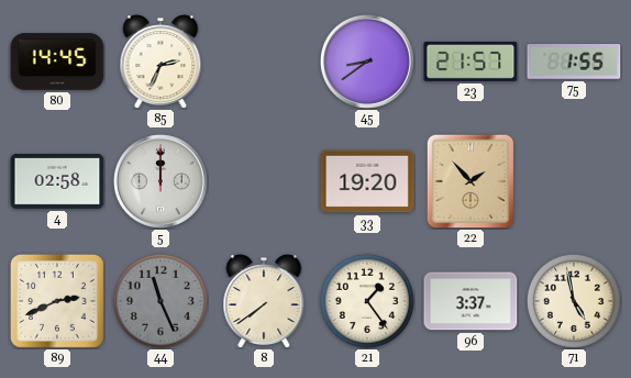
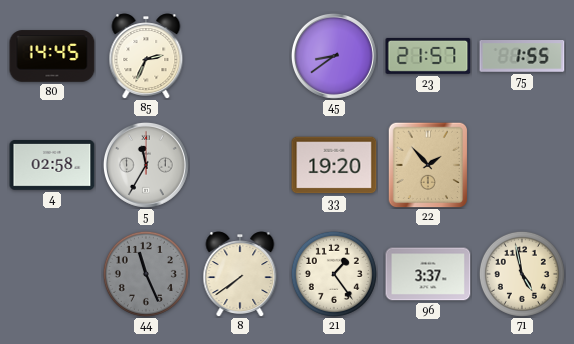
5: 12:00 -> 11:35
89: 2:41 -> none
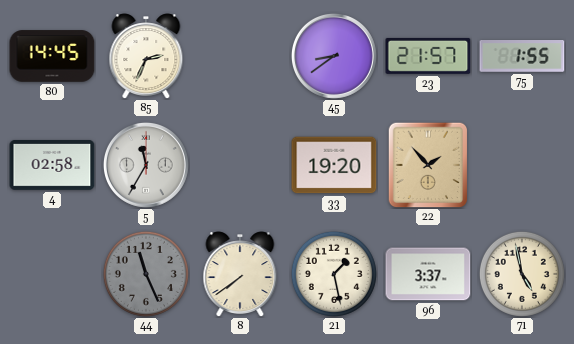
21: 1:24 -> 1:28
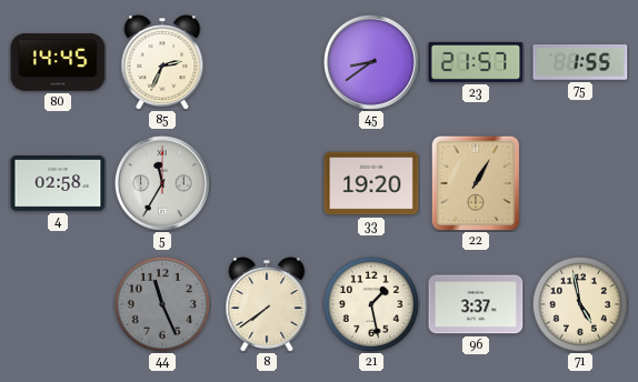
22: 1:53 -> 1:05
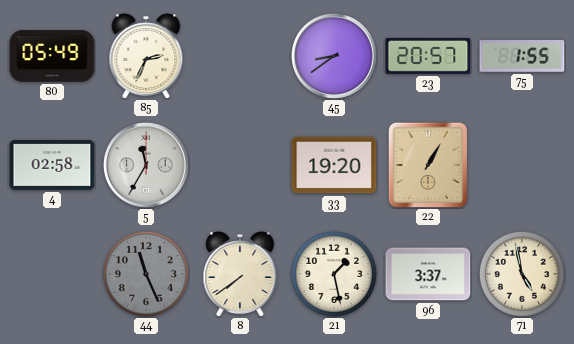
80: 14:45 -> 05:49
23: 21:57 -> 20:57
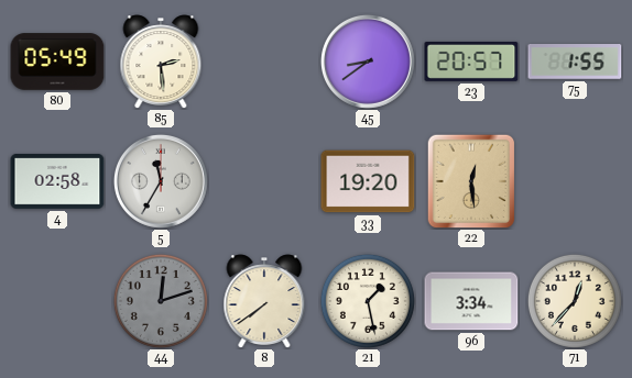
85: 2:34 -> 2:29
22: 1:05 -> 12:29
44: 11:26 -> 12:12
96: 3:37 -> 3:34
71: 4:58 -> 12:37
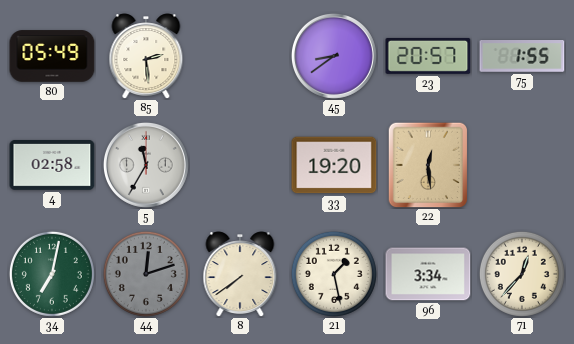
34: none -> 7:02
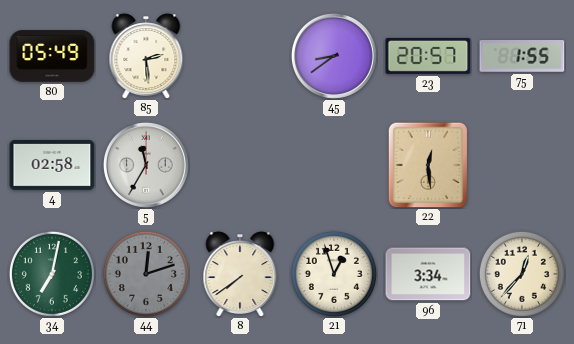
33: 19:20 -> none
21: 1:28 -> 12:57
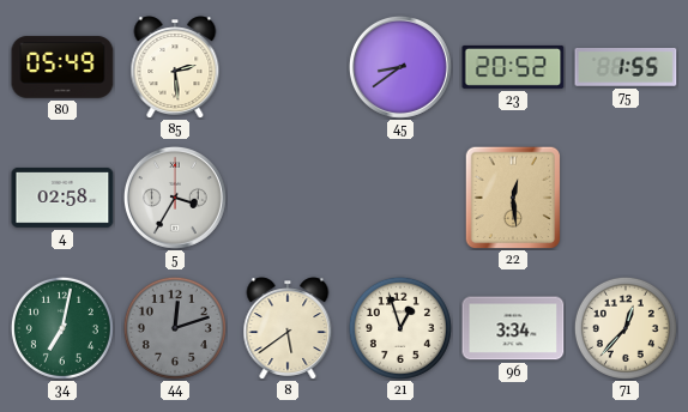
23: 20:57 -> 20:52
5: 11:35 -> 3:35
8: 7:39 -> 5:39
